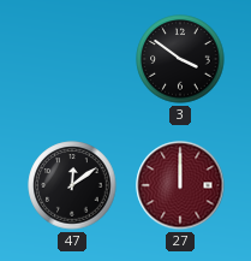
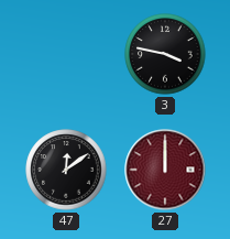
3: 3:51 -> 3:47
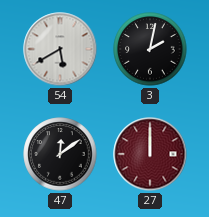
54: none -> 5:40
3: 3:47 -> 2:02
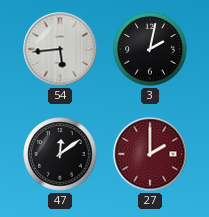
54: 5:40 -> 5:44
27: 12:00 -> 2:00
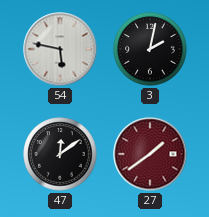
54: 5:44 -> 5:47
27: 2:00 -> 1:39
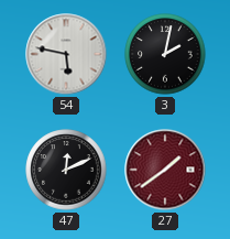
47: 12:09 -> 12:11
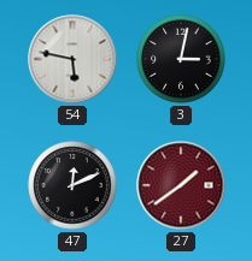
3: 2:02 -> 3:02
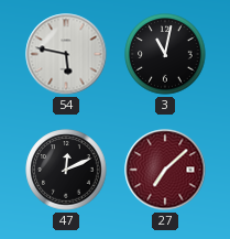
3: 3:02 -> 11:02
27: 1:39 -> 7:08
